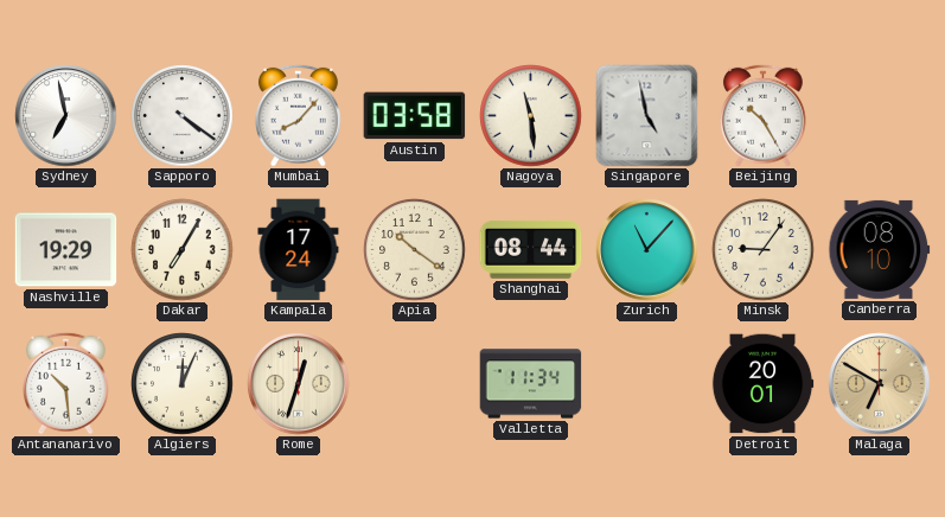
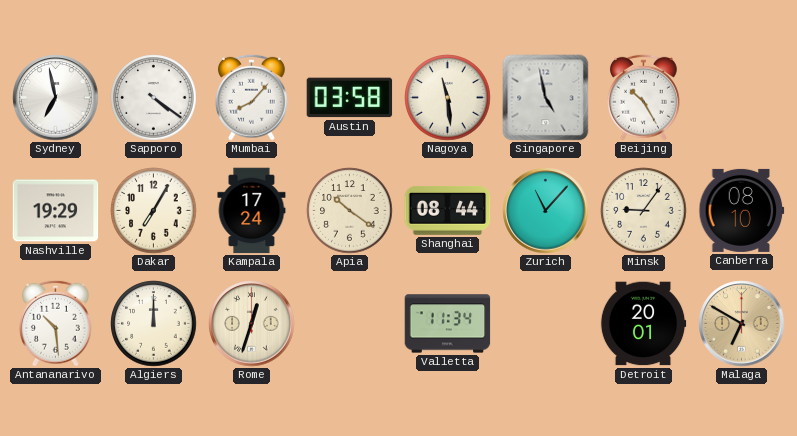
Algiers: 12:04 -> 12:00
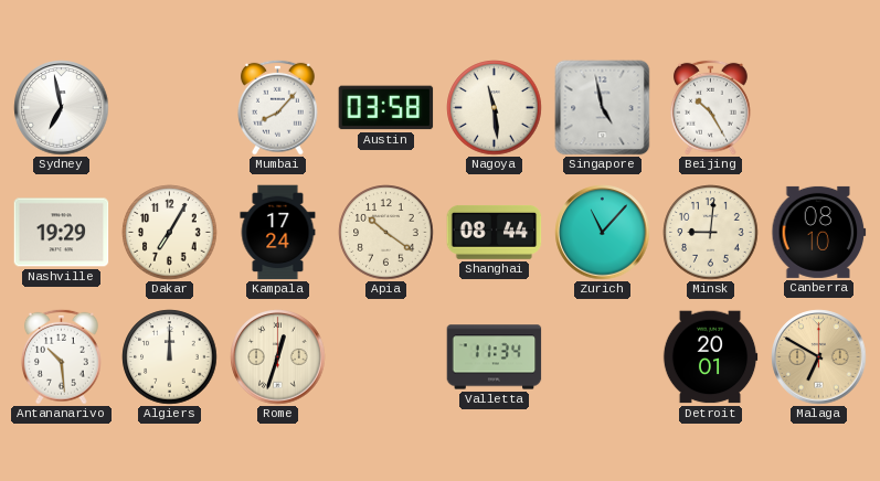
Sapporo: 4:21 -> none
Minsk: 9:06 -> 9:01
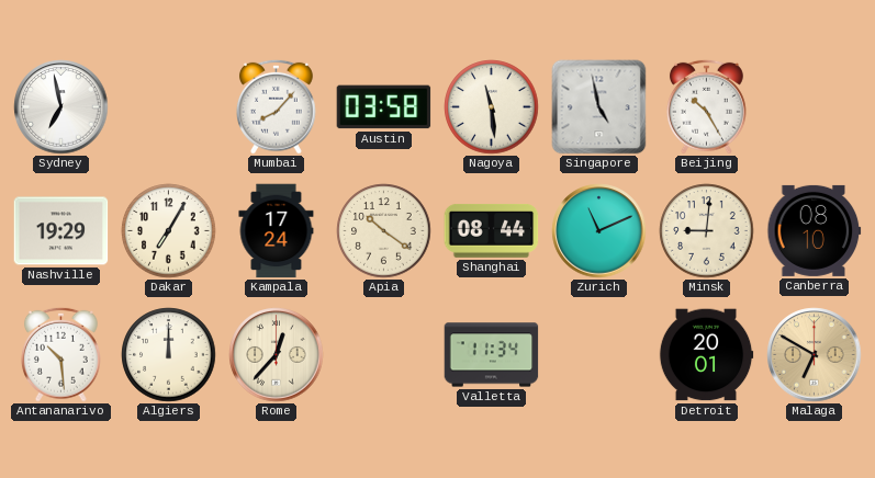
Zurich: 11:07 -> 11:11
Rome: 12:33 -> 12:37
